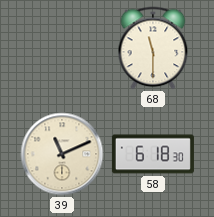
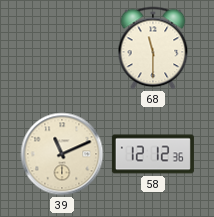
58: 6:18 -> 12:12
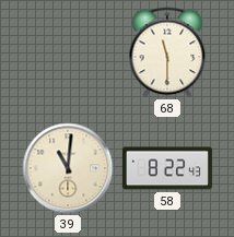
39: 11:11 -> 11:01
58: 12:12 -> 8:22
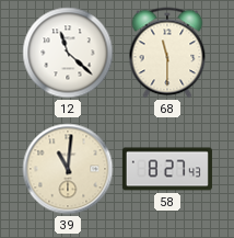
12: none -> 11:22
58: 8:22 -> 8:27
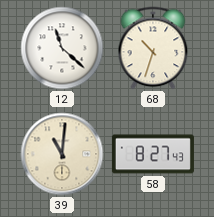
68: 11:30 -> 10:33
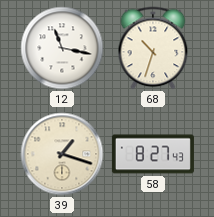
12: 11:22 -> 11:17
39: 11:01 -> 1:18
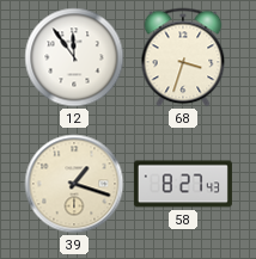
12: 11:17 -> 11:54
68: 10:33 -> 3:33
